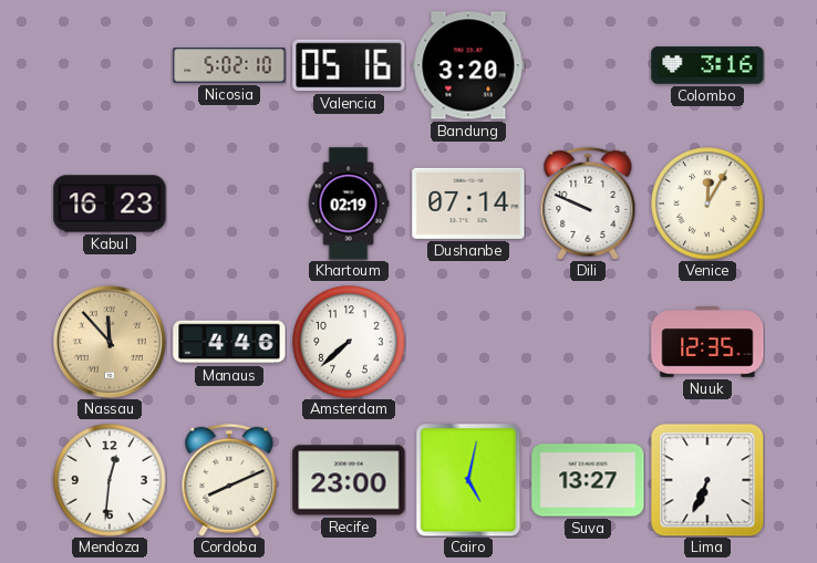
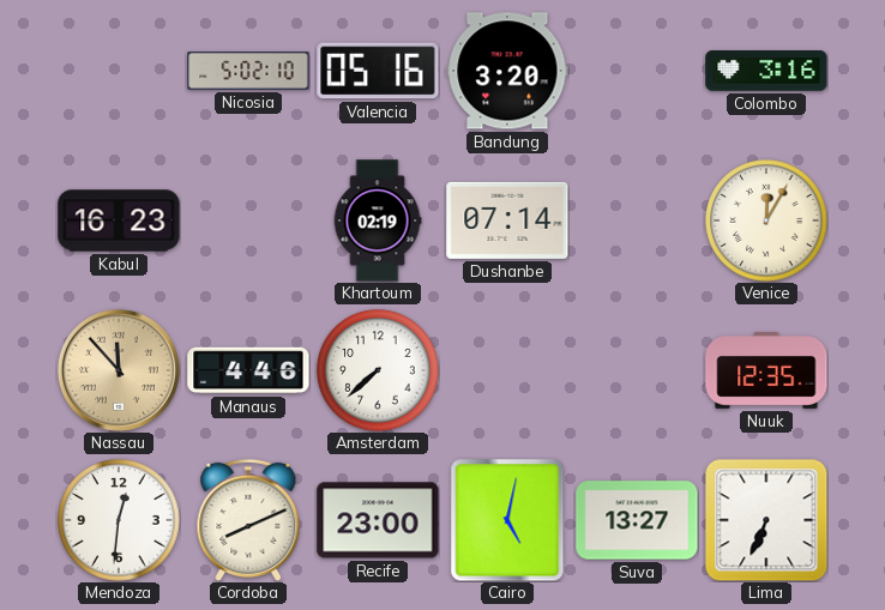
Dili: 9:49 -> none
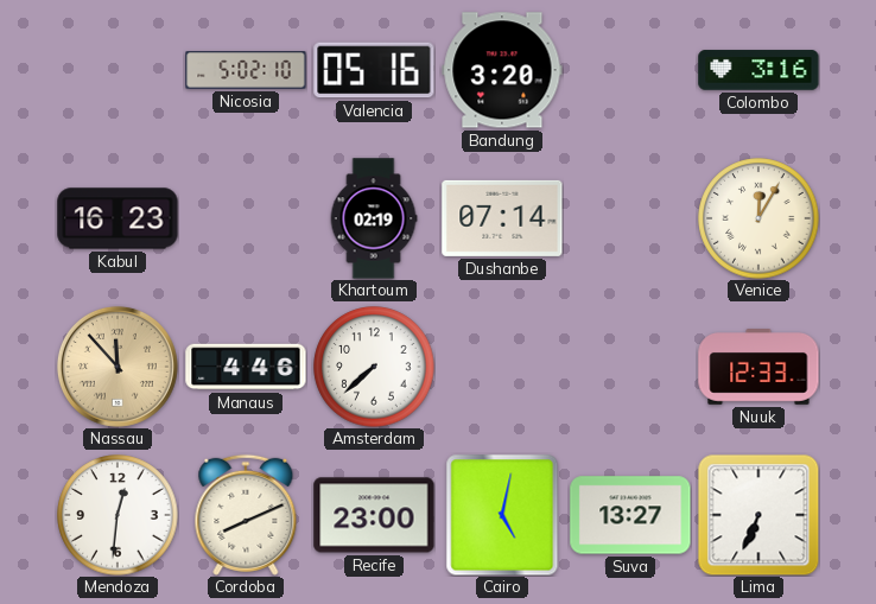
Nuuk: 12:35 -> 12:33
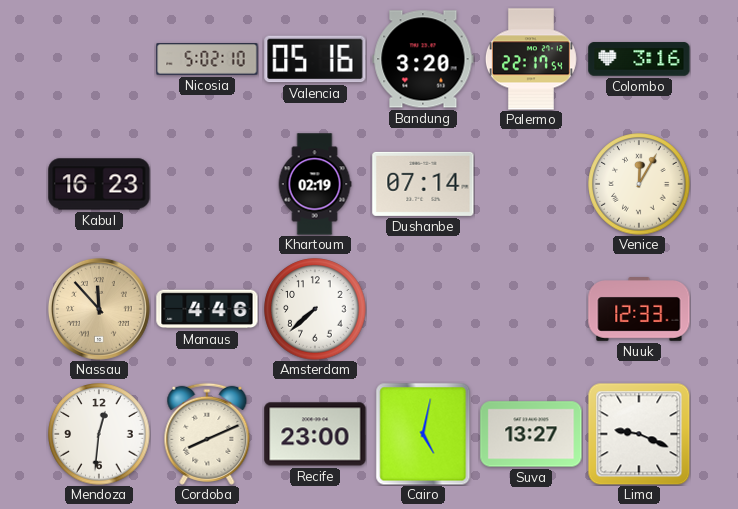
Palermo: none -> 22:17
Lima: 6:34 -> 9:19
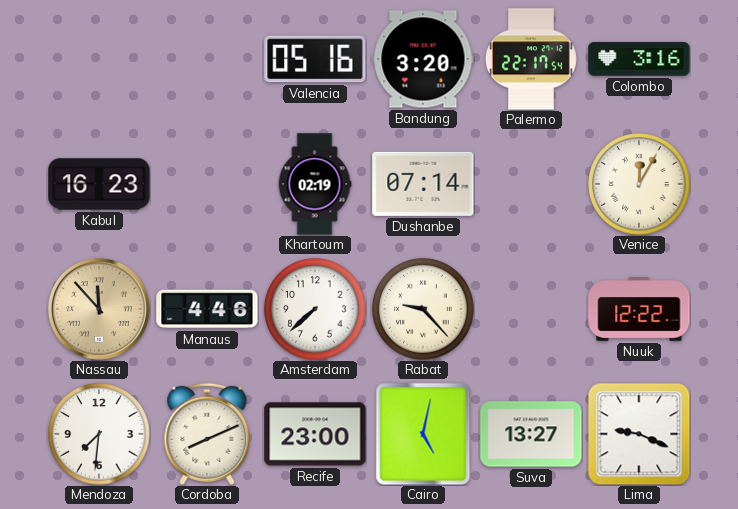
Nicosia: 5:02 -> none
Rabat: none -> 9:23
Nuuk: 12:33 -> 12:22
Mendoza: 12:31 -> 7:31
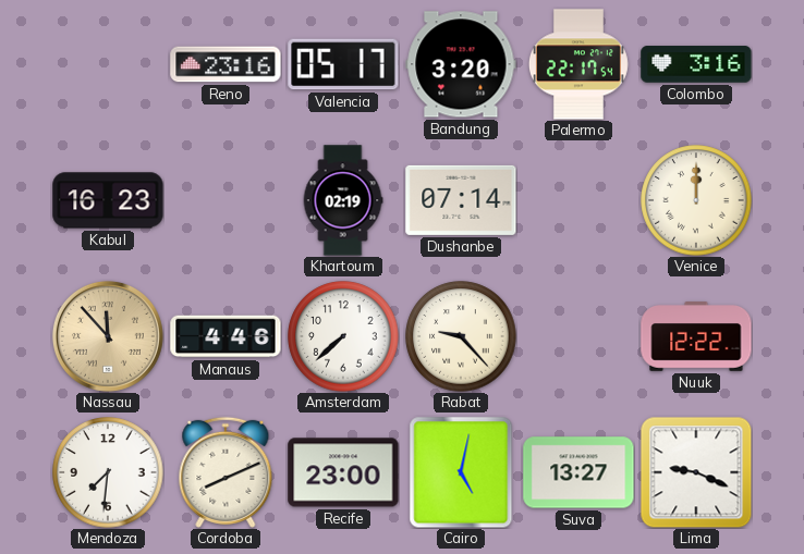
Reno: none -> 23:16
Valencia: 05:16 -> 05:17
Venice: 12:05 -> 12:00
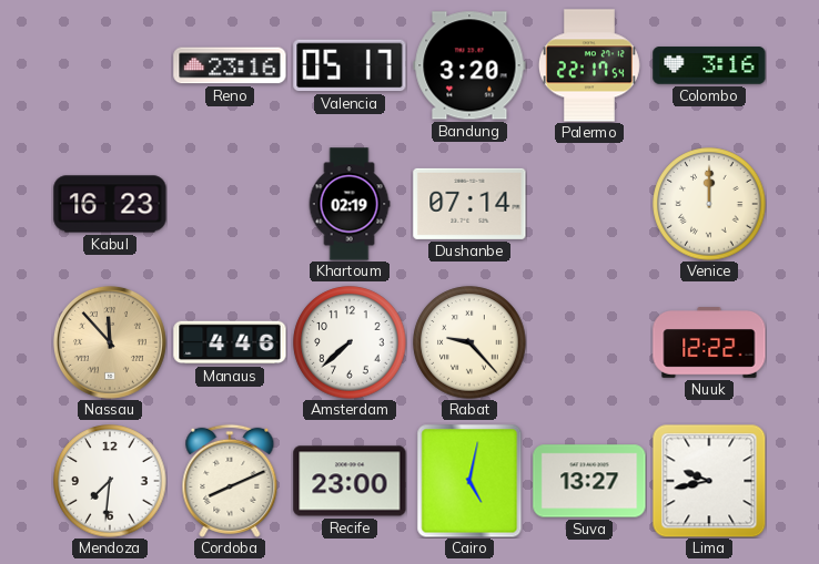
Lima: 9:19 -> 9:43
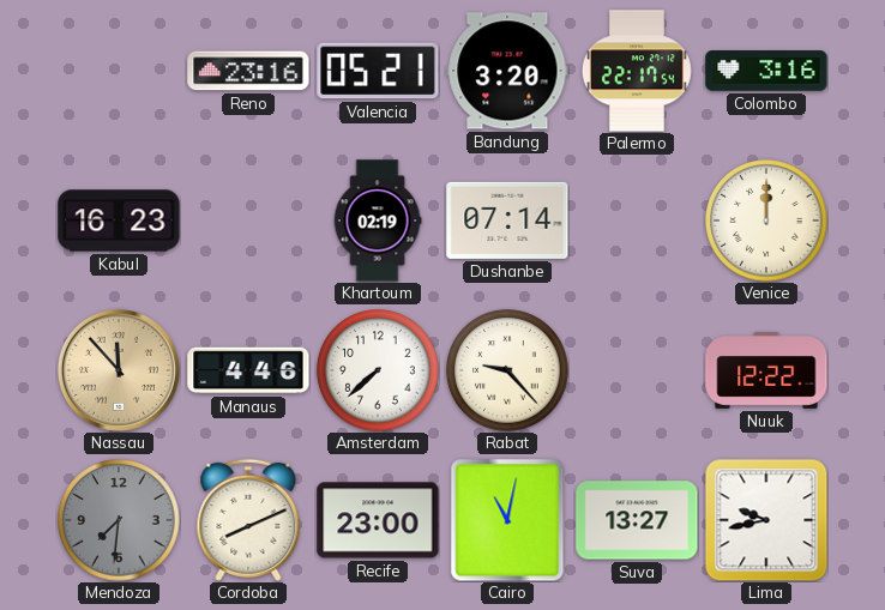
Valencia: 05:17 -> 05:21
Mendoza dial: white -> grey
Cairo: 5:02 -> 11:02
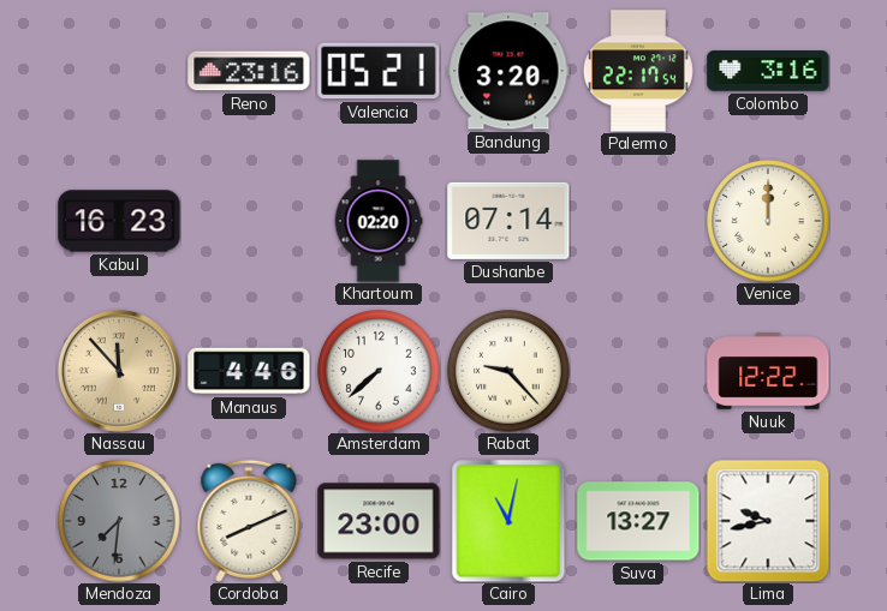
Khartoum: 02:19 -> 02:20
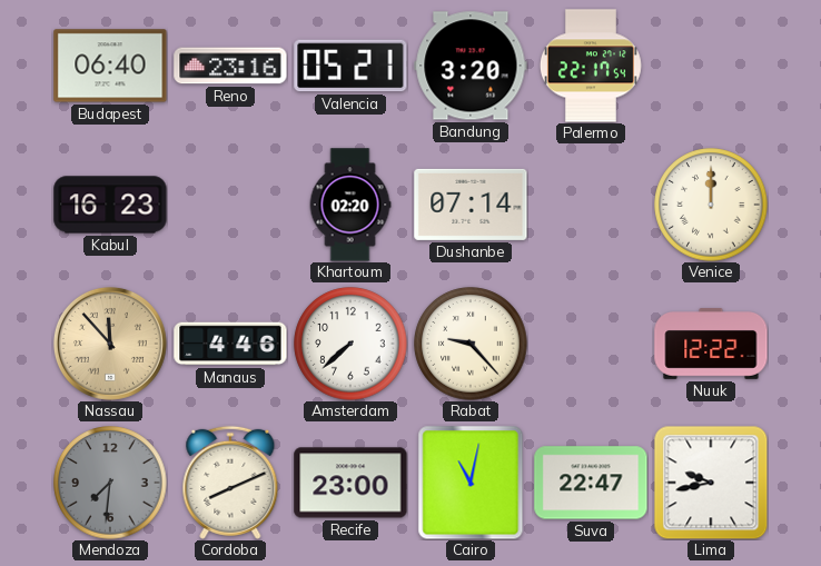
Budapest: none -> 06:40
Colombo: 3:16 -> none
Suva: 13:27 -> 22:47
